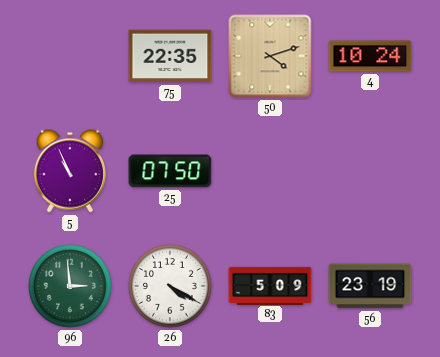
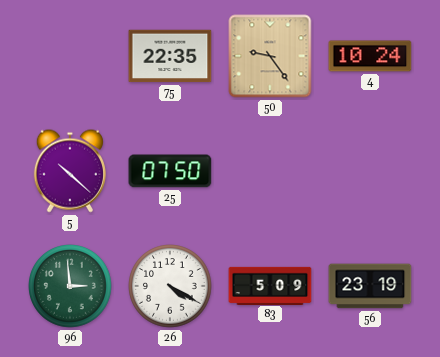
50: 4:12 -> 9:24
5: 10:56 -> 10:22
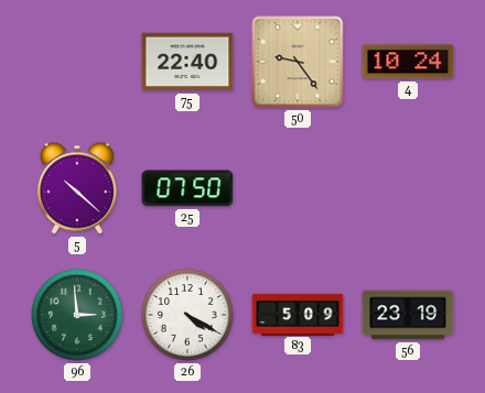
75: 22:35 -> 22:40
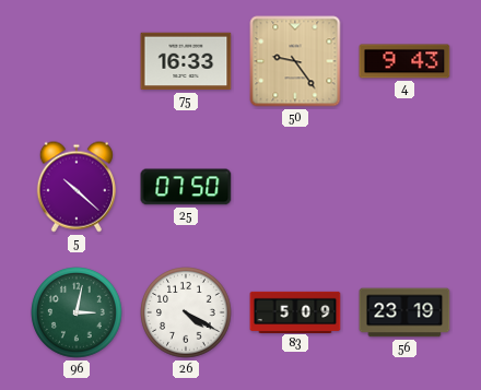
75: 22:40 -> 16:33
4: 10:24 -> 9:43
96: 2:59 -> 3:02
